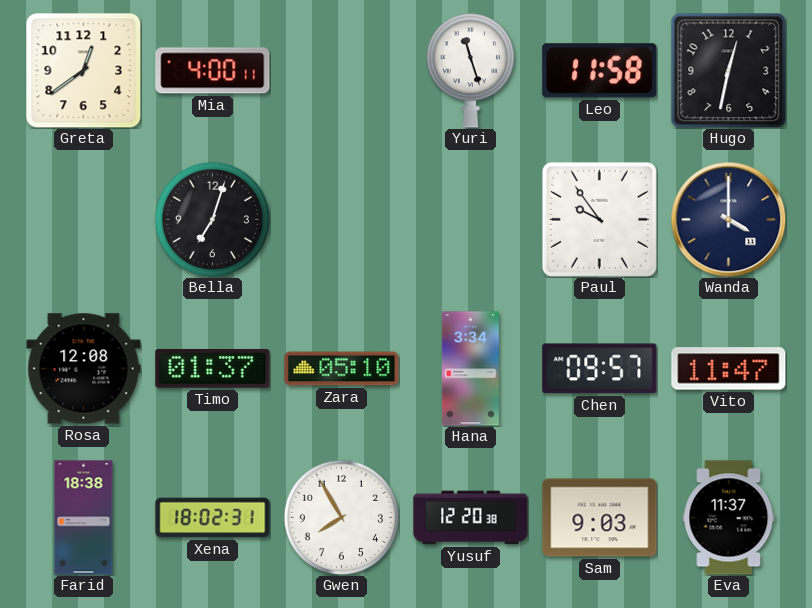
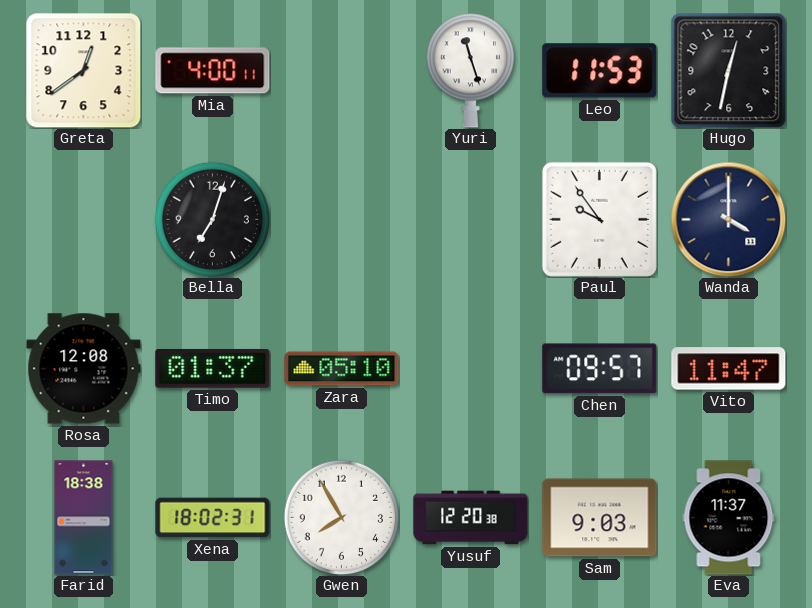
Leo: 11:58 -> 11:53
Hana: 3:34 -> none
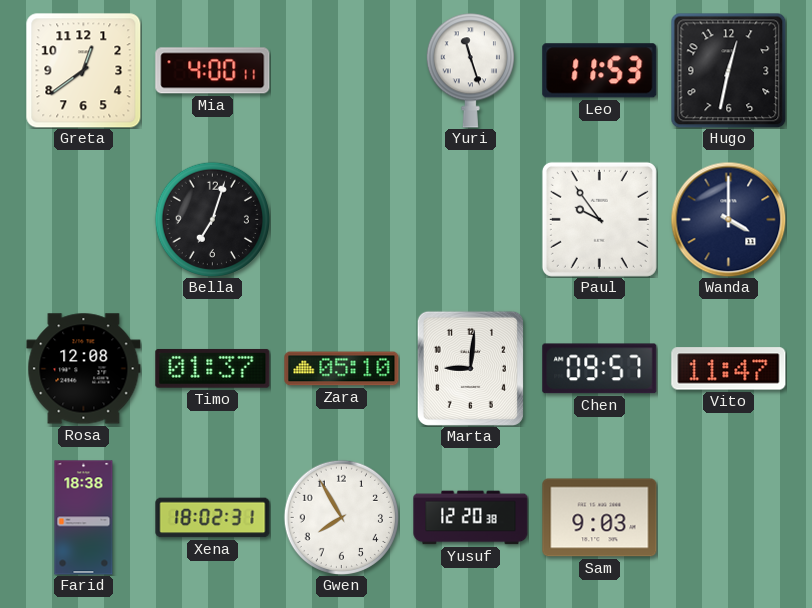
Marta: none -> 9:01
Eva: 11:37 -> none
